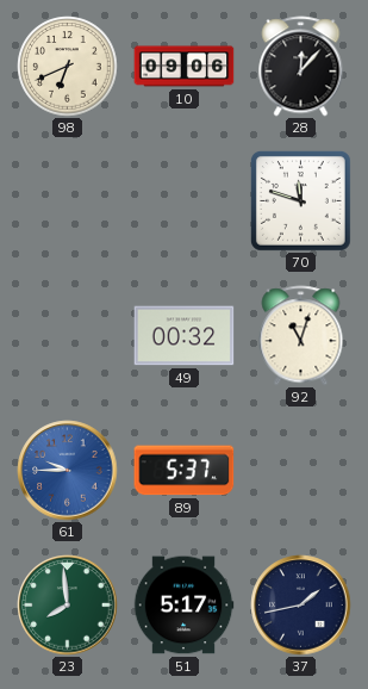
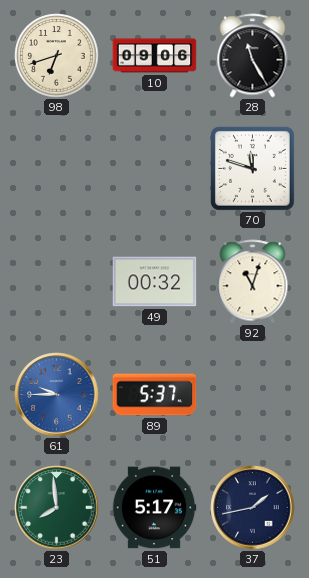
98: 6:41 -> 6:42
28: 12:07 -> 11:25
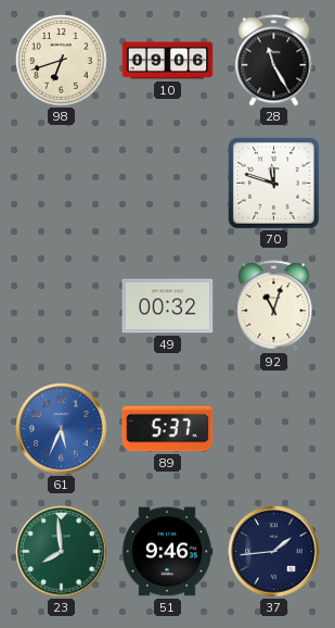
61: 9:45 -> 5:34
51: 5:17 -> 9:46
37: 1:43 -> 1:44
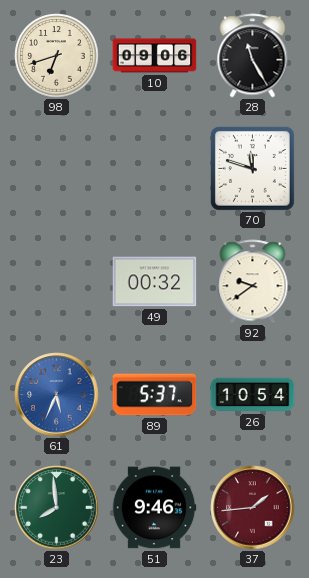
92: 11:03 -> 9:39
26: none -> 10:54
37 dial: navy -> burgundy
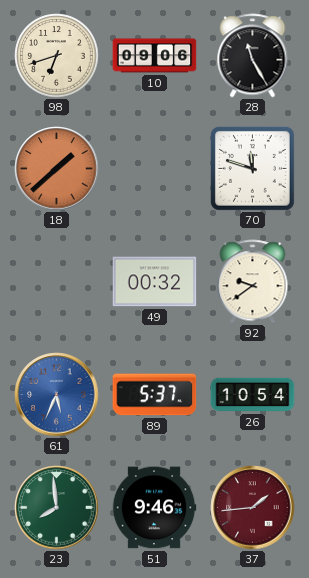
18: none -> 1:38
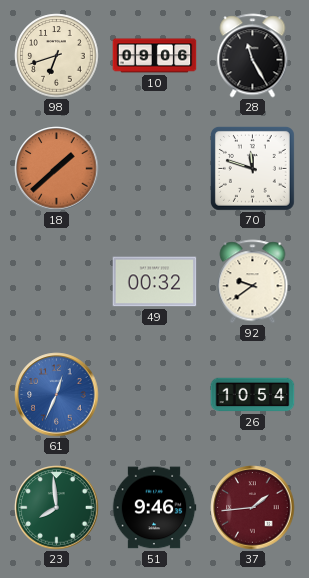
61: 5:34 -> 12:34
89: 5:37 -> none
